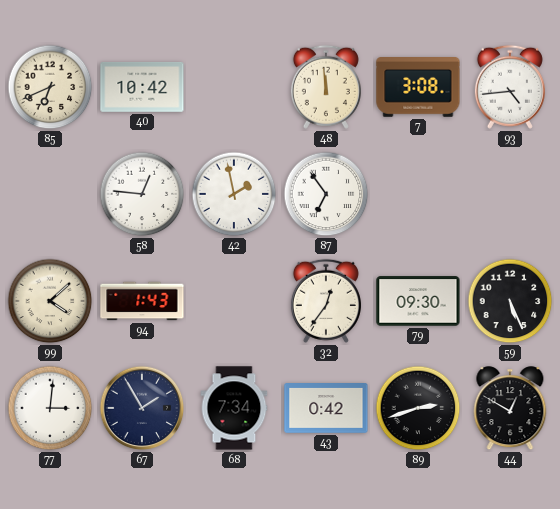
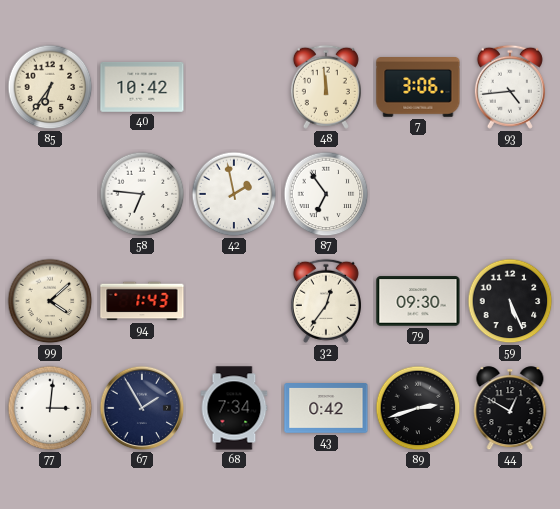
85: 6:41 -> 6:36
7: 3:08 -> 3:06
58: 12:46 -> 6:46
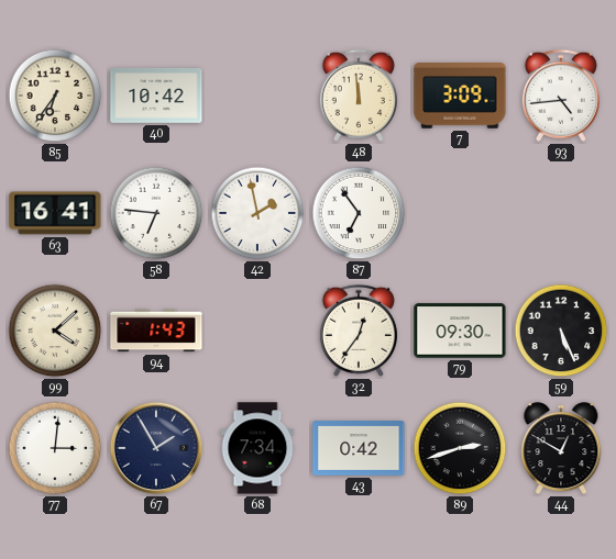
7: 3:06 -> 3:09
63: none -> 16:41
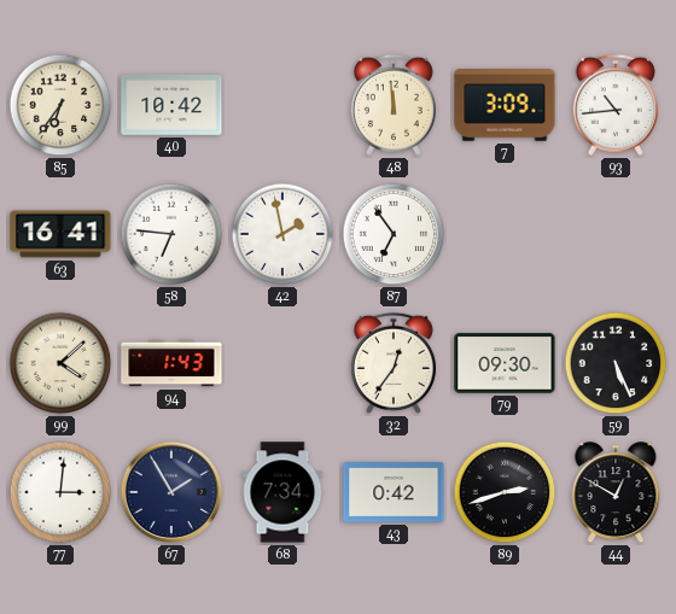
93: 4:44 -> 10:44
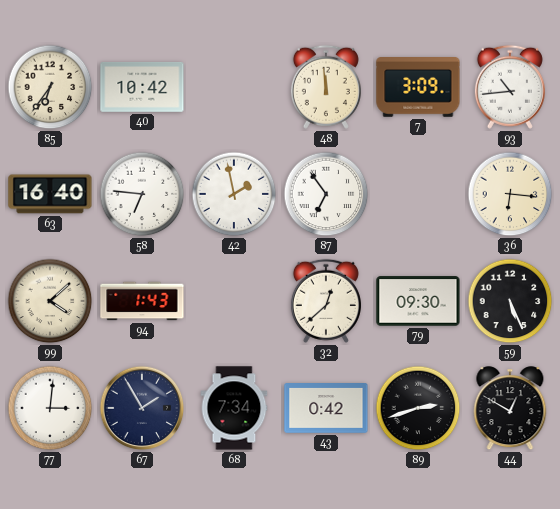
63: 16:41 -> 16:40
36: none -> 6:16
32: 12:36 -> 12:38
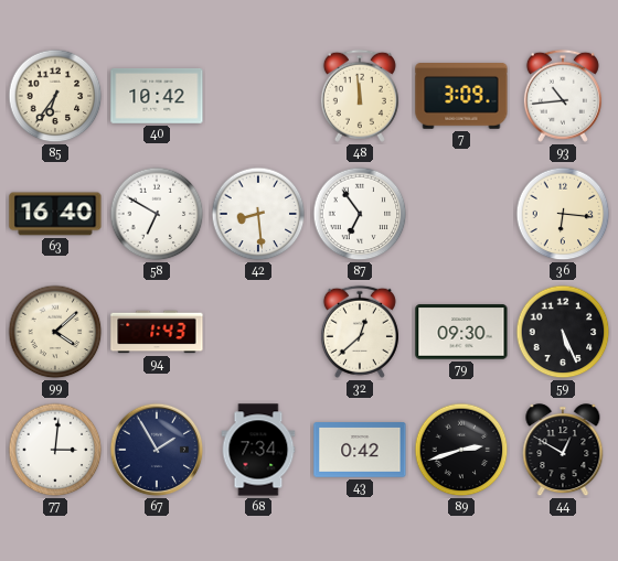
58: 6:46 -> 6:50
42: 1:58 -> 8:29
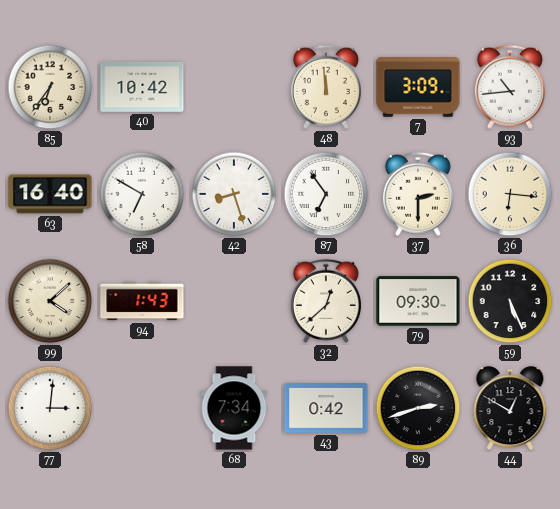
42: 8:29 -> 8:27
37: none -> 2:30
67: 1:55 -> none
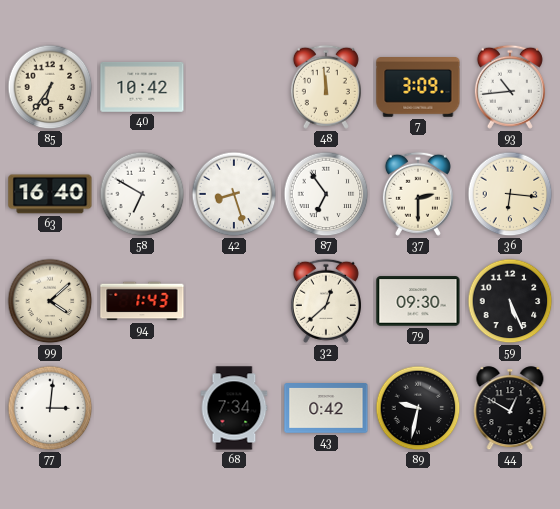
89: 2:42 -> 9:32
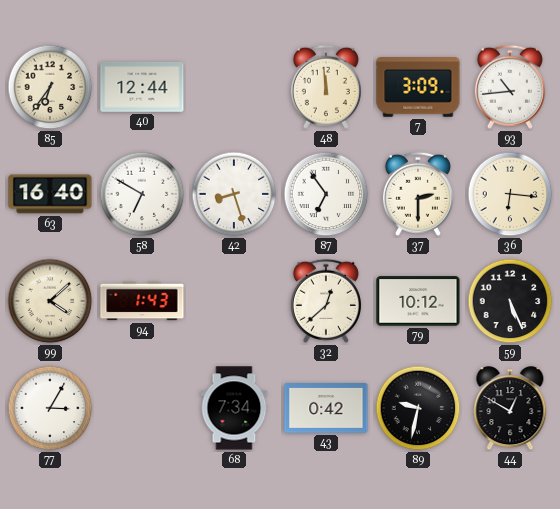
40: 10:42 -> 12:44
79: 09:30 -> 10:12
77: 3:01 -> 3:05
